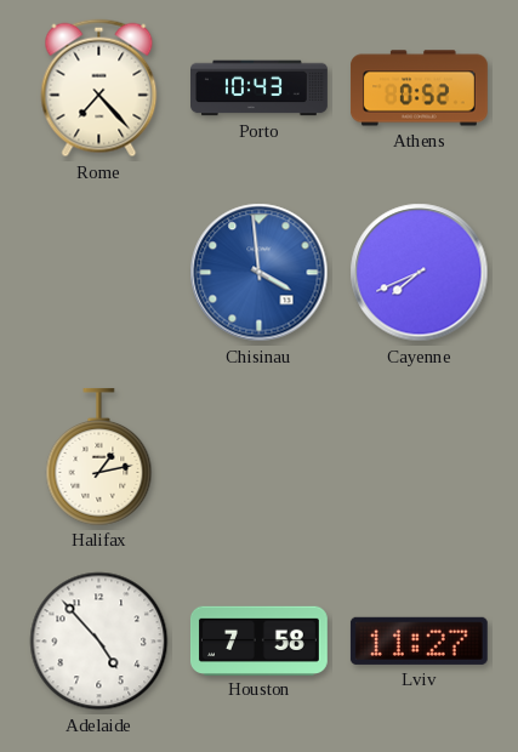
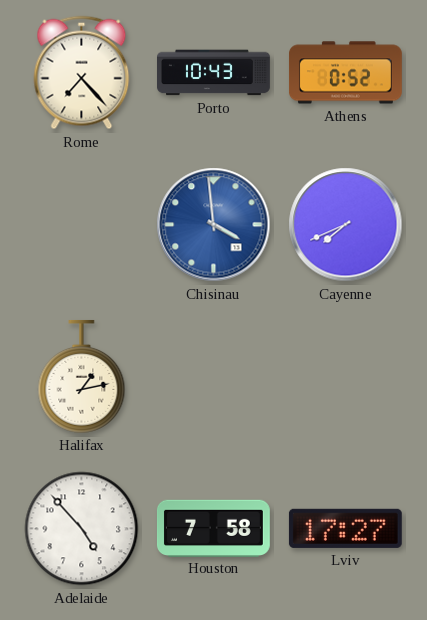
Lviv: 11:27 -> 17:27
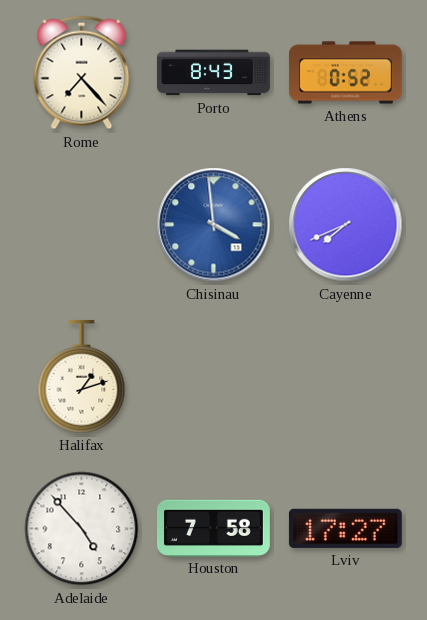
Porto: 10:43 -> 8:43
Halifax: 1:13 -> 1:12
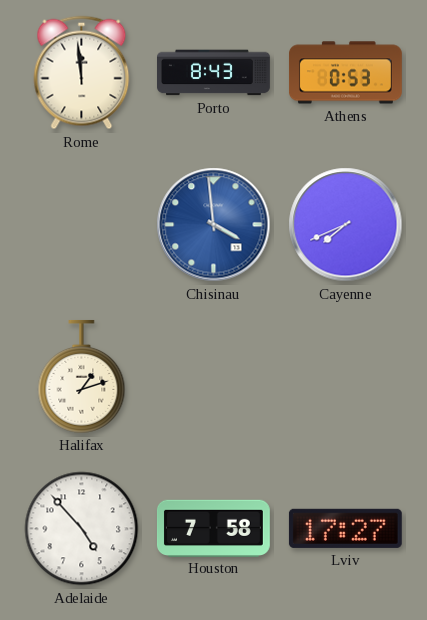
Rome: 7:23 -> 11:59
Athens: 0:52 -> 0:53
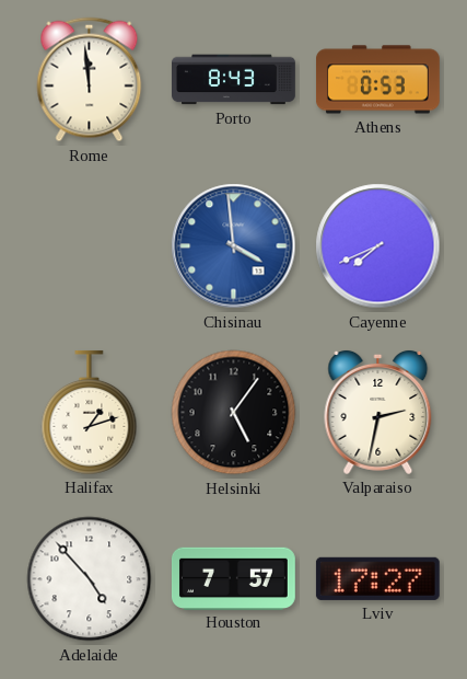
Helsinki: none -> 5:06
Valparaiso: none -> 2:32
Houston: 7:58 -> 7:57
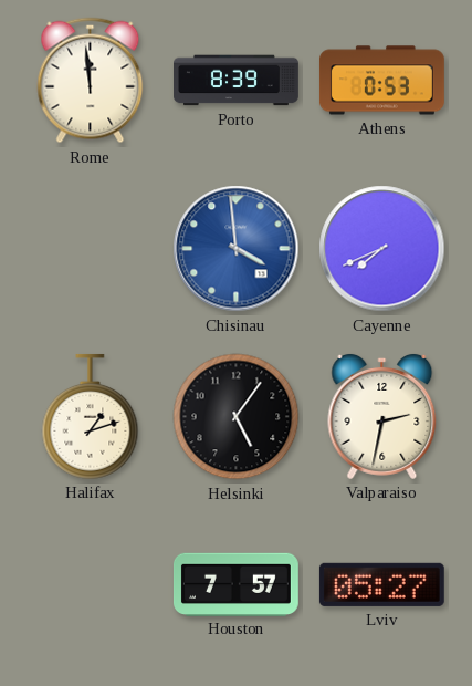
Porto: 8:43 -> 8:39
Adelaide: 4:53 -> none
Lviv: 17:27 -> 05:27
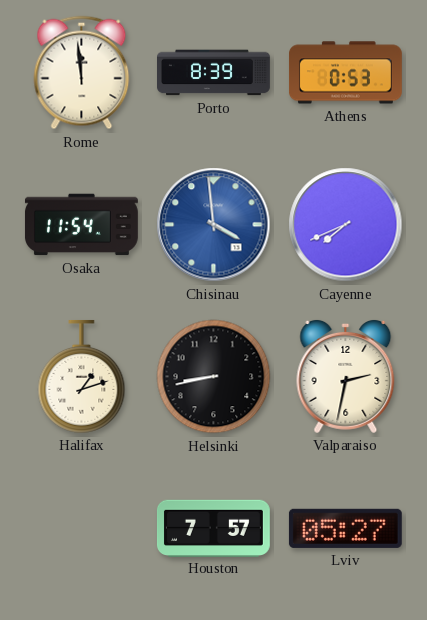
Osaka: none -> 11:54
Helsinki: 5:06 -> 8:43
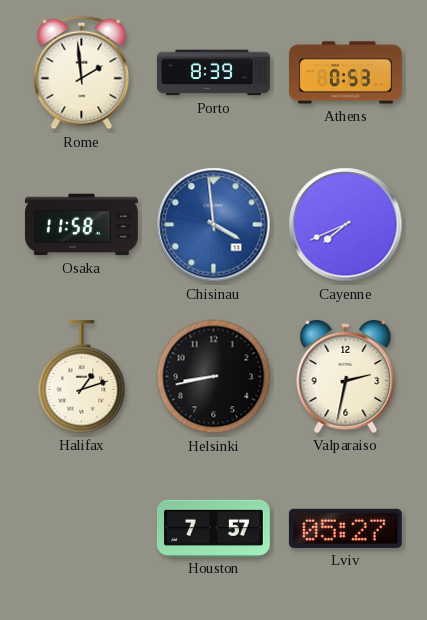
Rome: 11:59 -> 1:59
Osaka: 11:54 -> 11:58
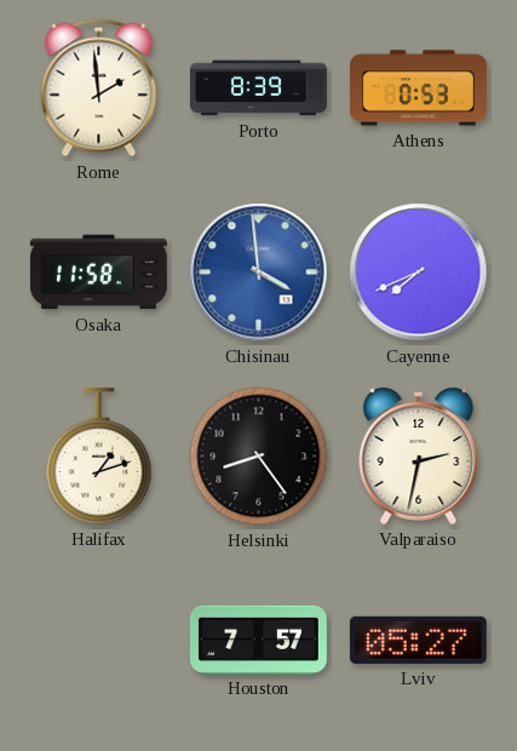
Helsinki: 8:43 -> 8:24
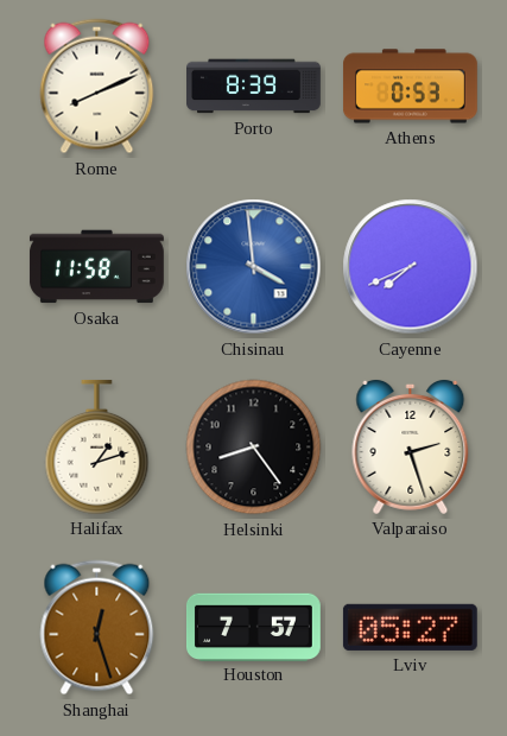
Rome: 1:59 -> 8:11
Valparaiso: 2:32 -> 2:27
Shanghai: none -> 12:27
